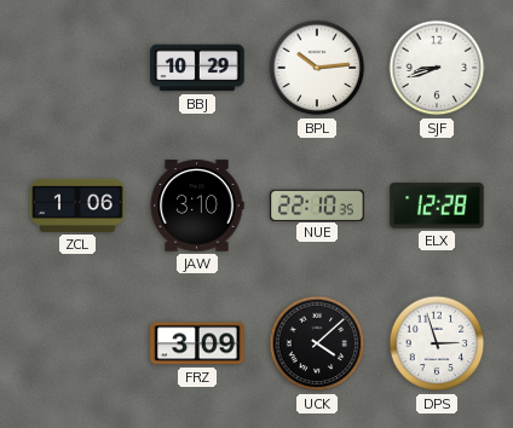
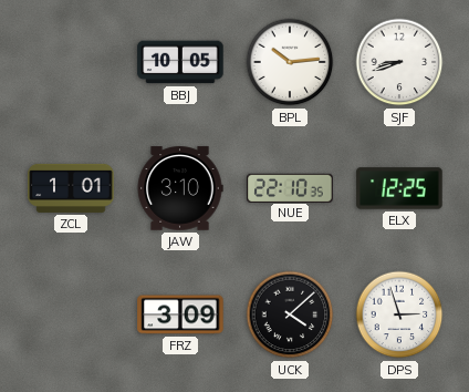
BBJ: 10:29 -> 10:05
ZCL: 1:06 -> 1:01
ELX: 12:28 -> 12:25
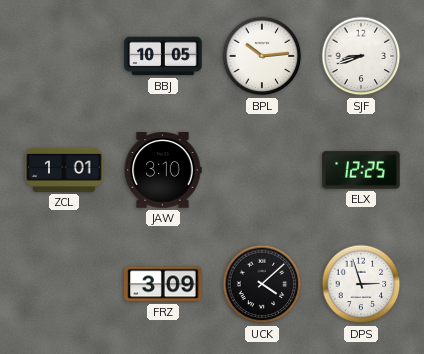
NUE: 22:10 -> none
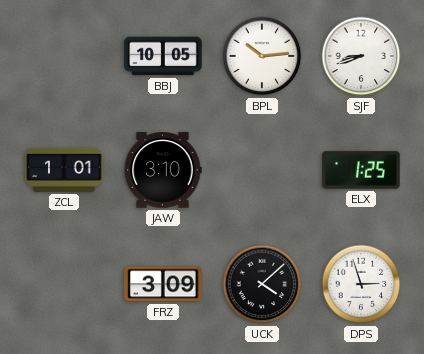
ELX: 12:25 -> 1:25
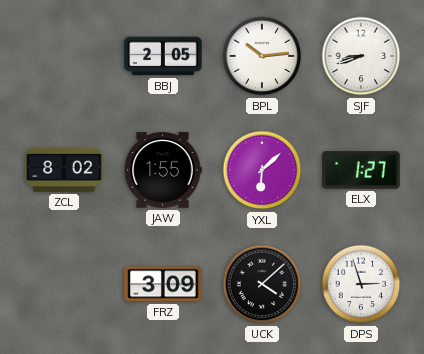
BBJ: 10:05 -> 2:05
ZCL: 1:01 -> 8:02
JAW: 3:10 -> 1:55
YXL: none -> 6:08
ELX: 1:25 -> 1:27
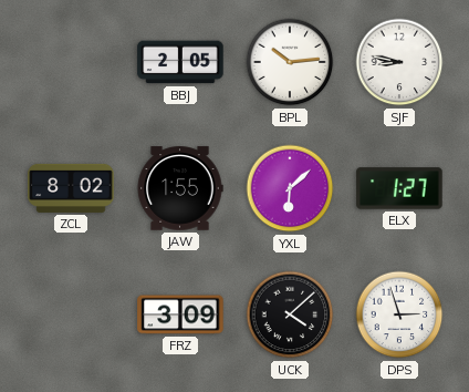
SJF: 8:42 -> 8:47
